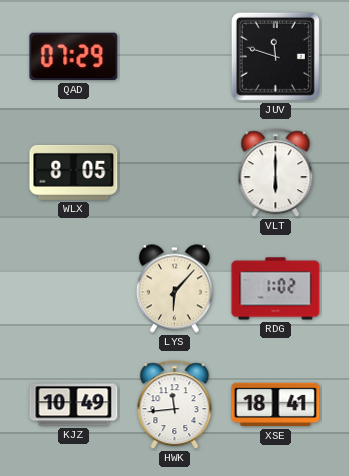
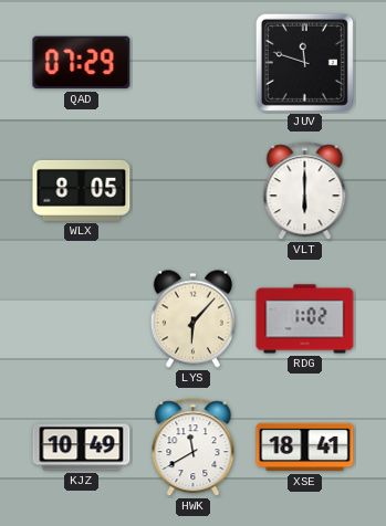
HWK: 11:44 -> 11:40
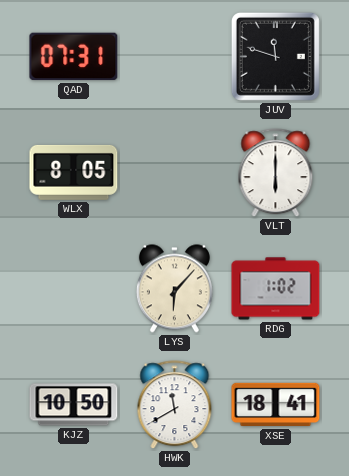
QAD: 07:29 -> 07:31
KJZ: 10:49 -> 10:50
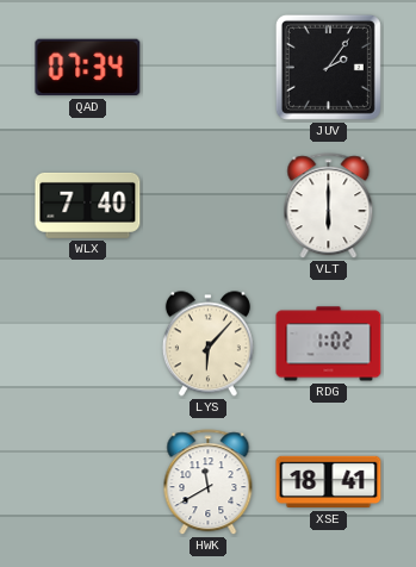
QAD: 07:31 -> 07:34
JUV: 11:48 -> 2:06
WLX: 8:05 -> 7:40
KJZ: 10:50 -> none
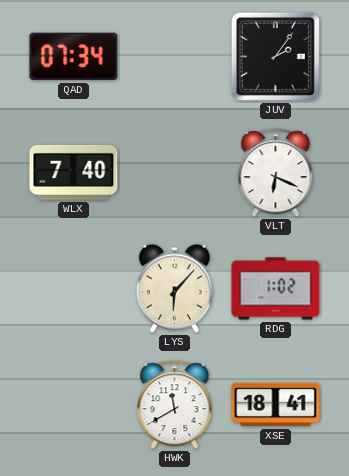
VLT: 6:00 -> 6:19
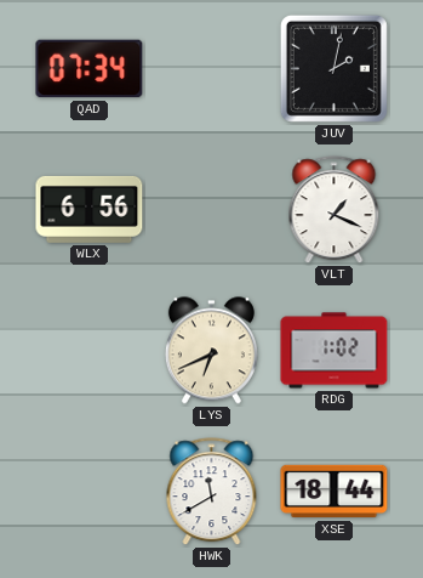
JUV: 2:06 -> 2:02
WLX: 7:40 -> 6:56
VLT: 6:19 -> 1:19
LYS: 6:07 -> 6:41
XSE: 18:41 -> 18:44
